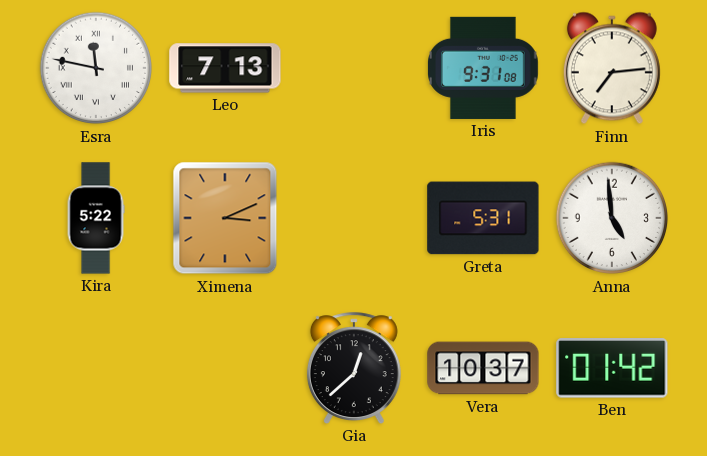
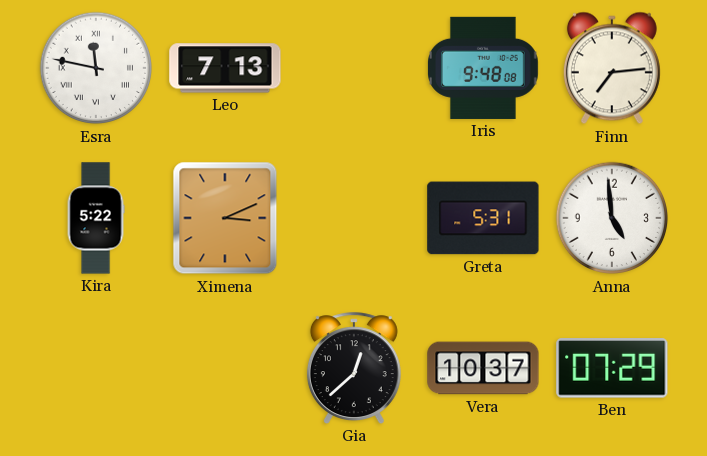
Iris: 9:31 -> 9:48
Ben: 01:42 -> 07:29
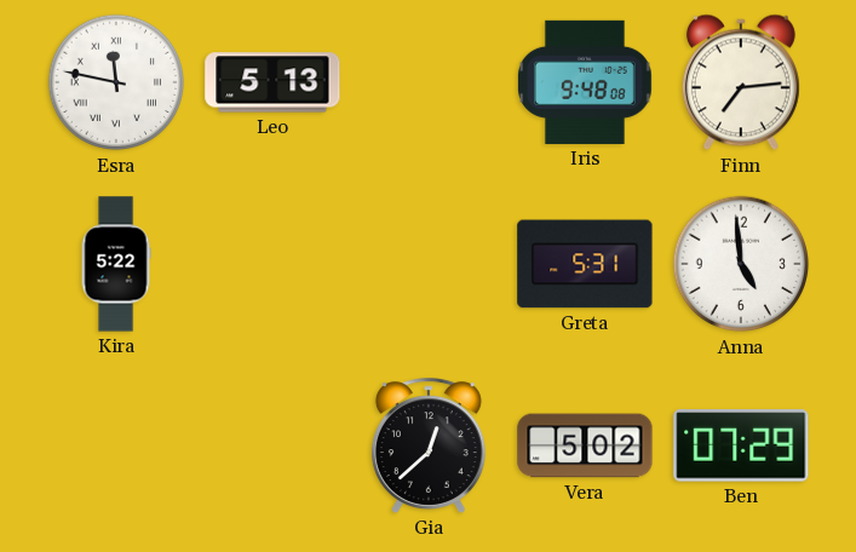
Leo: 7:13 -> 5:13
Ximena: 3:11 -> none
Vera: 10:37 -> 5:02
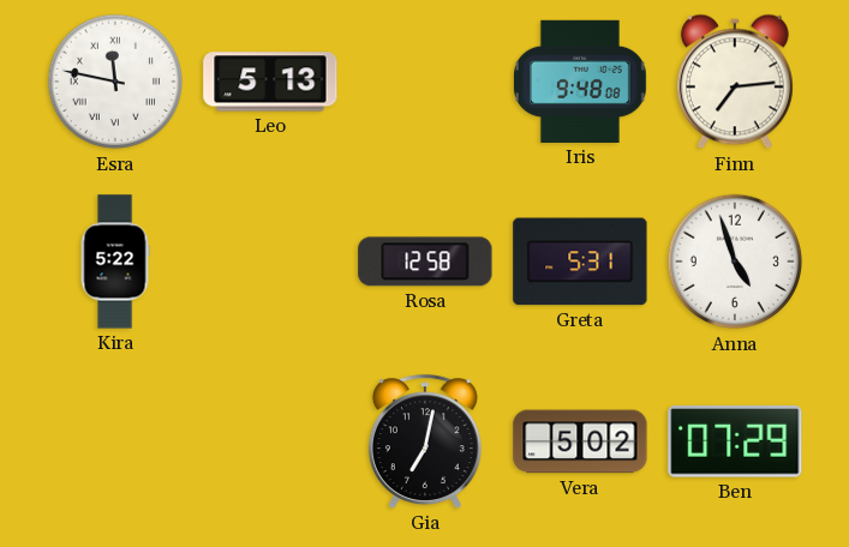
Rosa: none -> 12:58
Anna: 4:59 -> 4:57
Gia: 12:38 -> 7:02
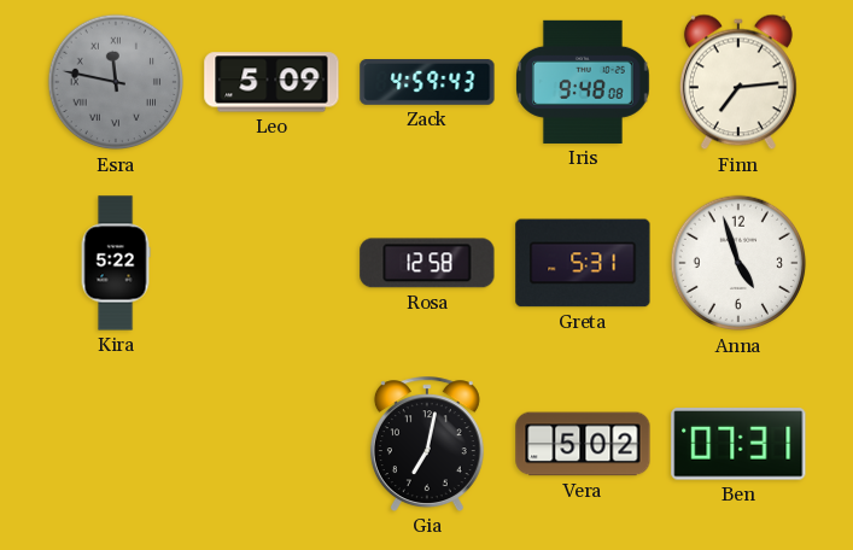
Esra dial: white -> grey
Leo: 5:13 -> 5:09
Zack: none -> 4:59
Ben: 07:29 -> 07:31
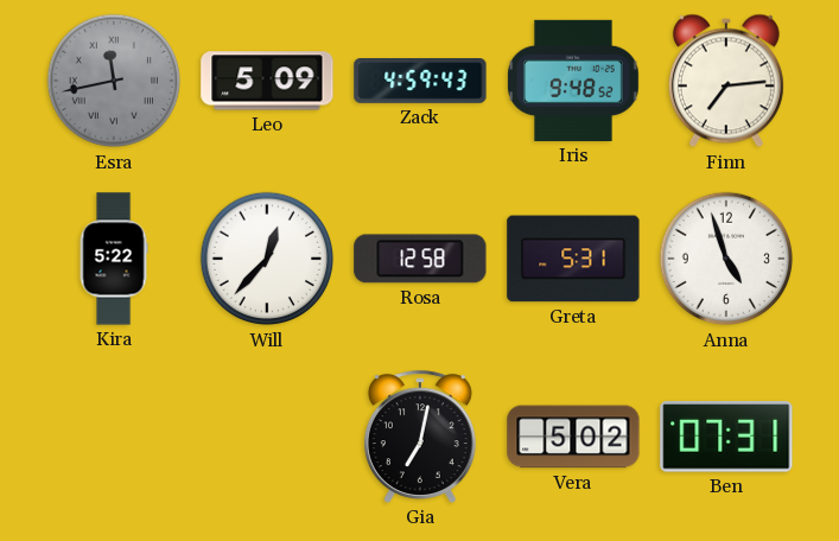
Esra: 11:47 -> 11:43
Iris: 9:48:08 -> 9:48:52
Will: none -> 12:37
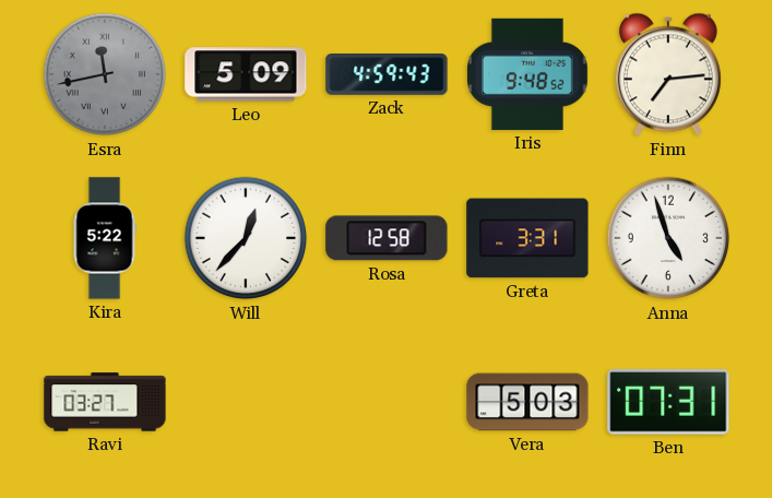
Greta: 5:31 -> 3:31
Ravi: none -> 03:27
Gia: 7:02 -> none
Vera: 5:02 -> 5:03
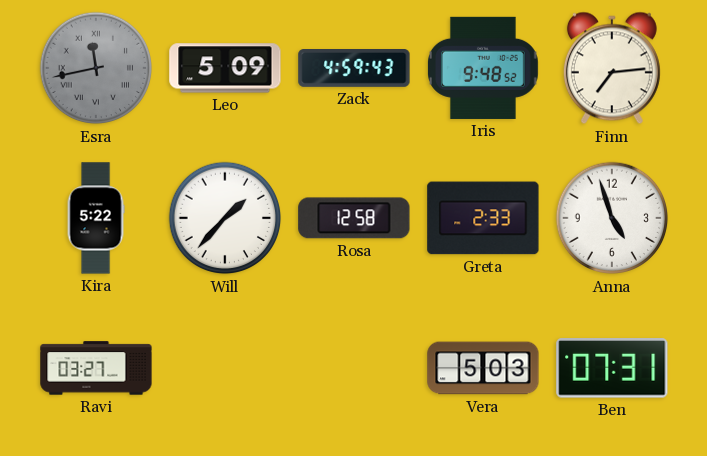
Will: 12:37 -> 1:37
Greta: 3:31 -> 2:33
